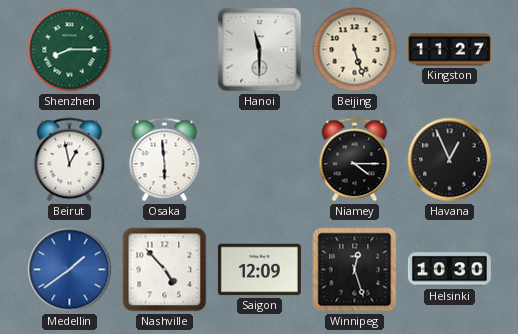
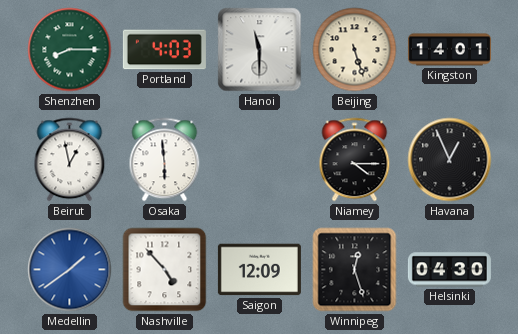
Portland: none -> 4:03
Kingston: 11:27 -> 14:01
Helsinki: 10:30 -> 04:30
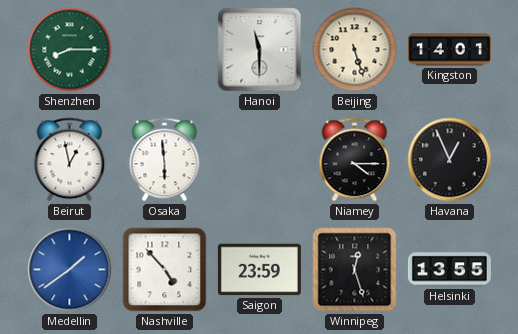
Portland: 4:03 -> none
Saigon: 12:09 -> 23:59
Helsinki: 04:30 -> 13:55
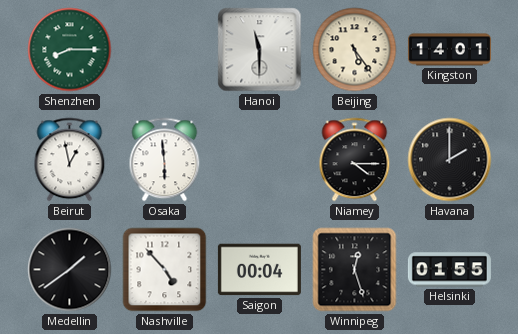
Beijing: 5:27 -> 5:24
Havana: 12:56 -> 2:00
Medellin dial: blue -> black
Saigon: 23:59 -> 00:04
Helsinki: 13:55 -> 01:55
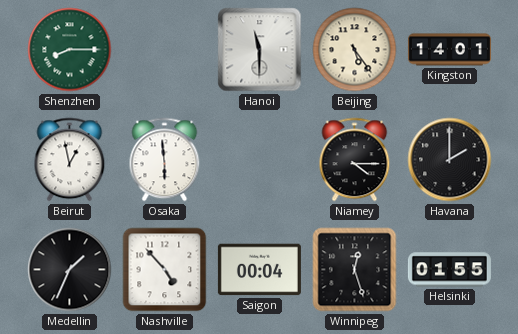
Medellin: 1:39 -> 1:34
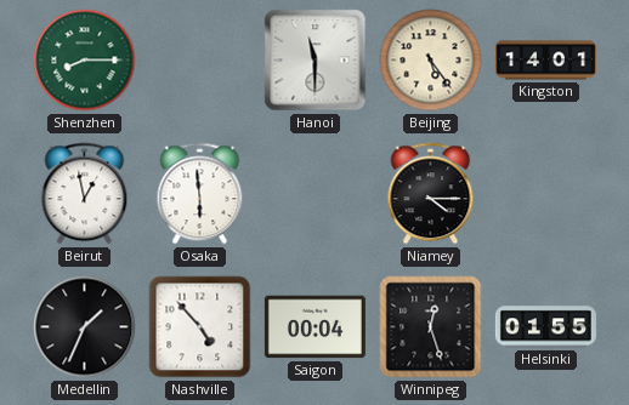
Havana: 2:00 -> none
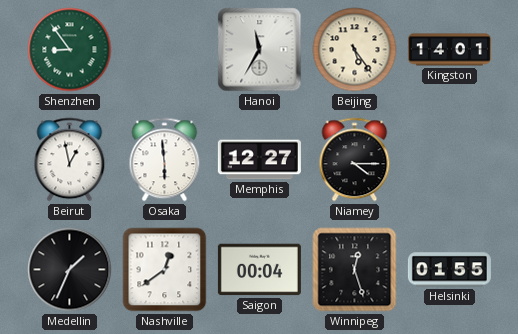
Shenzhen: 8:15 -> 8:54
Hanoi: 11:30 -> 11:35
Memphis: none -> 12:27
Nashville: 4:53 -> 12:39
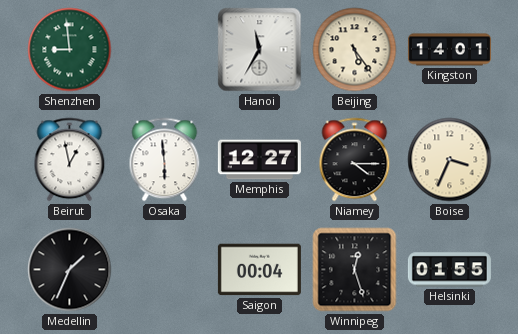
Shenzhen: 8:54 -> 8:59
Boise: none -> 3:34
Nashville: 12:39 -> none
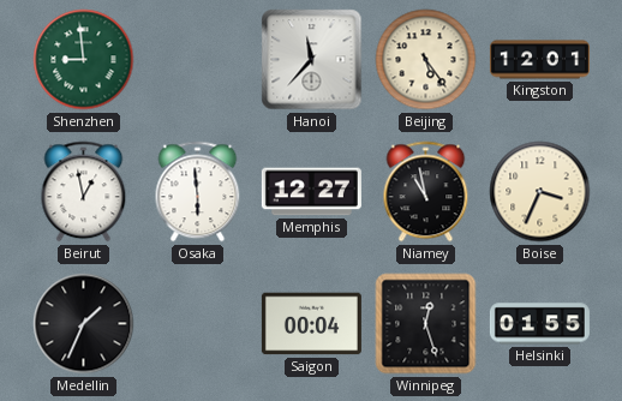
Hanoi: 11:35 -> 11:37
Kingston: 14:01 -> 12:01
Niamey: 4:15 -> 10:58
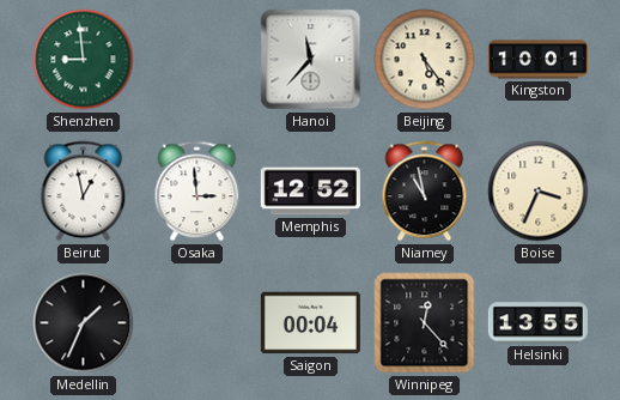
Kingston: 12:01 -> 10:01
Osaka: 5:59 -> 2:59
Memphis: 12:27 -> 12:52
Winnipeg: 12:27 -> 12:23
Helsinki: 01:55 -> 13:55
